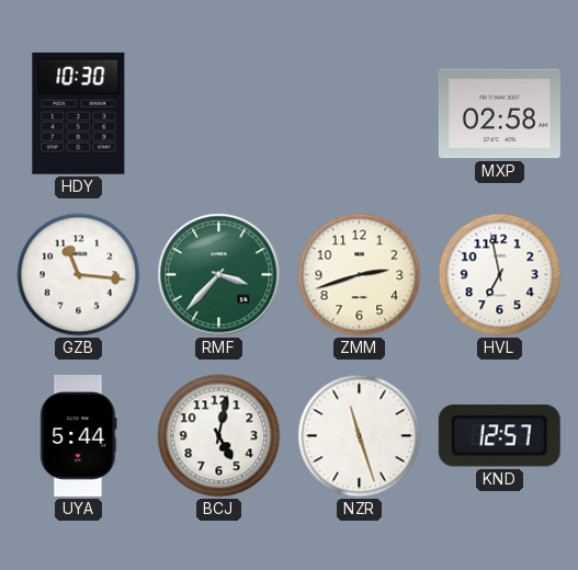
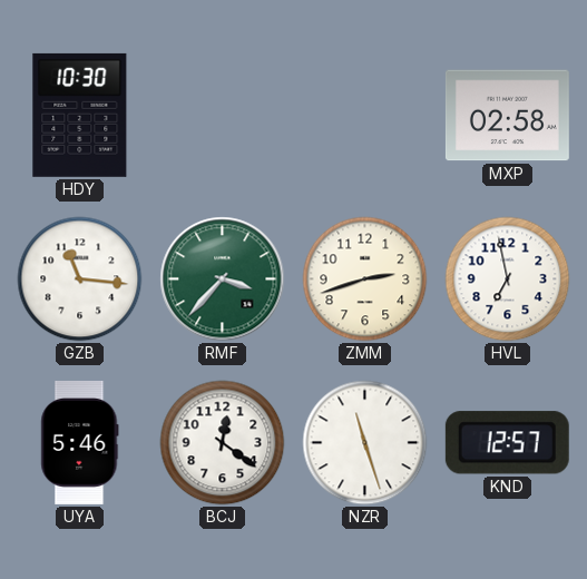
UYA: 5:44 -> 5:46
BCJ: 5:02 -> 12:21
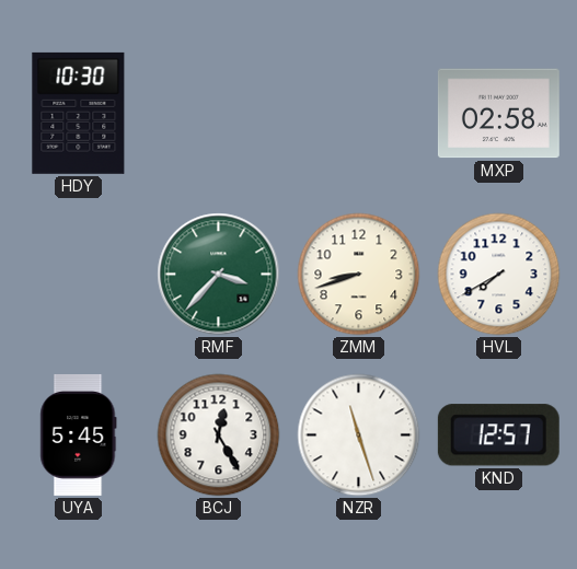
GZB: 11:16 -> none
ZMM: 2:42 -> 8:42
HVL: 6:58 -> 7:40
UYA: 5:46 -> 5:45
BCJ: 12:21 -> 12:25
